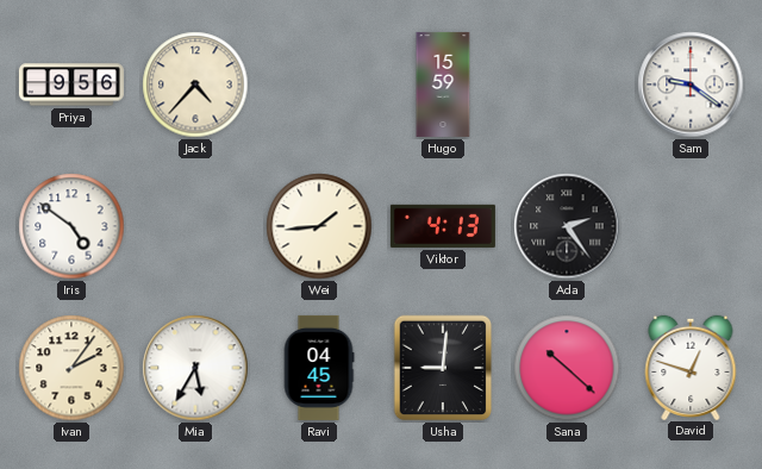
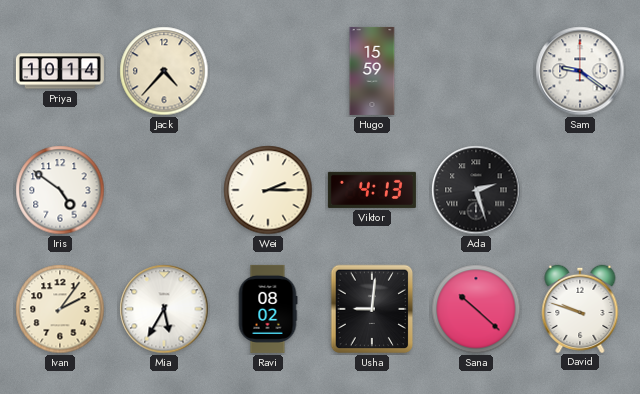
Priya: 9:56 -> 10:14
Wei: 1:44 -> 2:15
Ada: 2:24 -> 2:27
Ravi: 04:45 -> 08:02
David: 12:48 -> 9:48
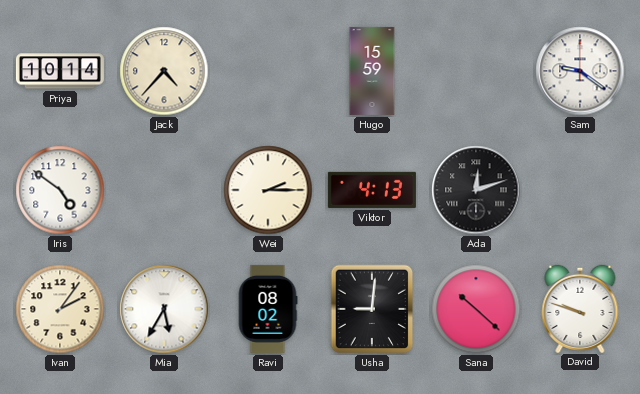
Ada: 2:27 -> 12:12
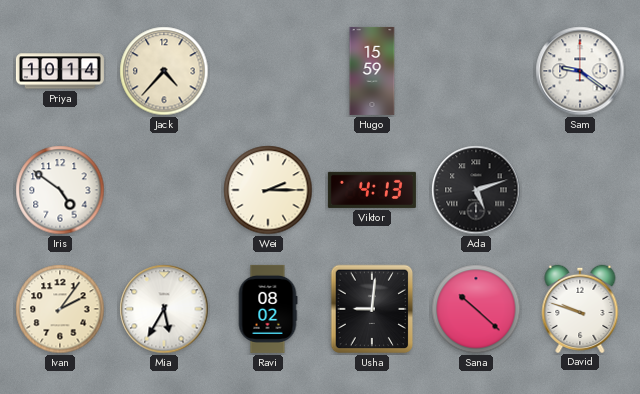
Ada: 12:12 -> 5:12
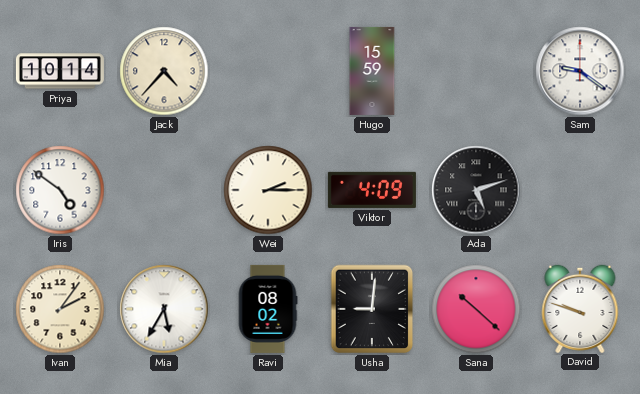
Viktor: 4:13 -> 4:09
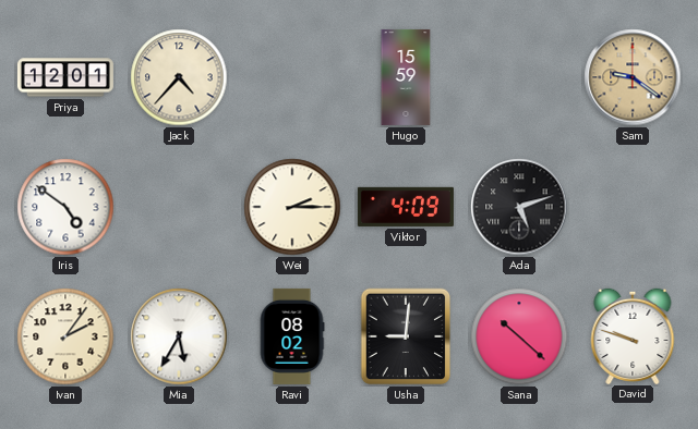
Priya: 10:14 -> 12:01
Sam dial: white -> champagne
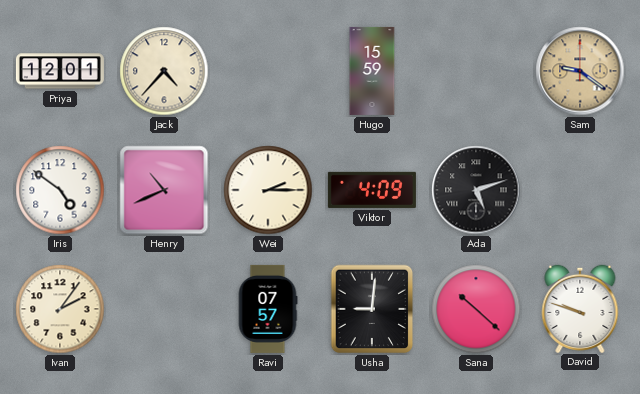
Henry: none -> 10:41
Mia: 5:35 -> none
Ravi: 08:02 -> 07:57
